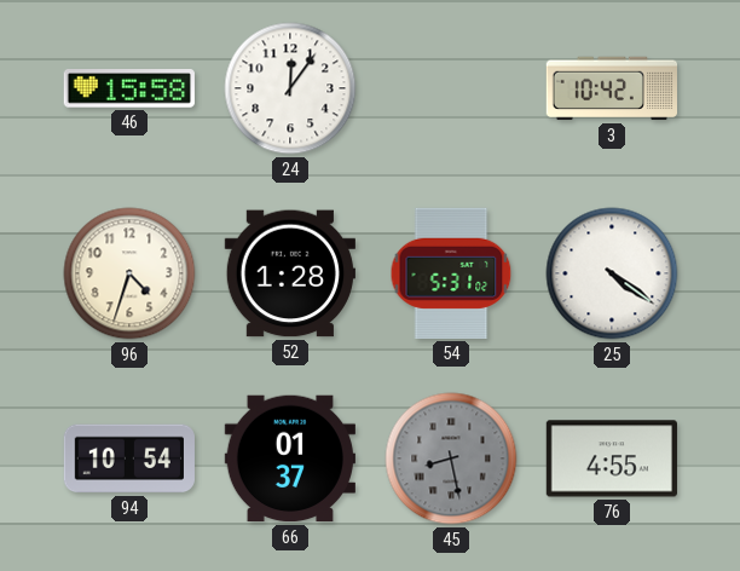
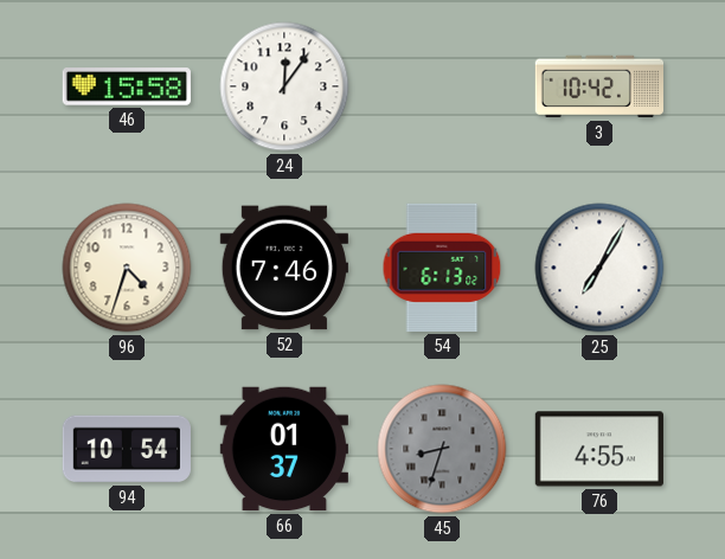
52: 1:28 -> 7:46
54: 5:31 -> 6:13
25: 4:21 -> 7:05
45: 8:28 -> 8:33
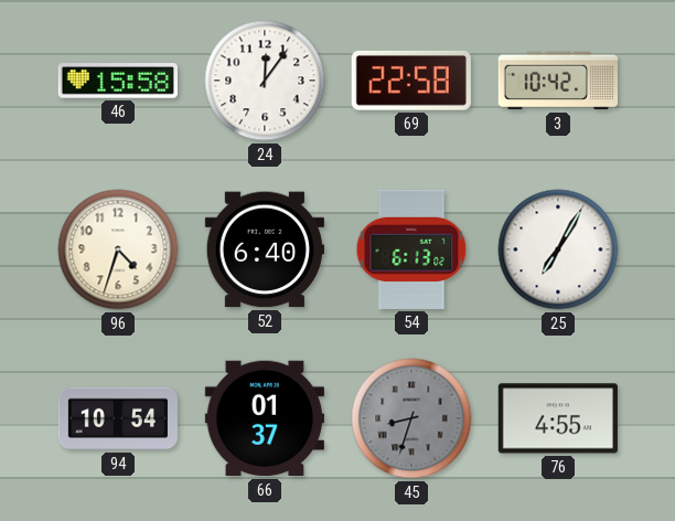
69: none -> 22:58
52: 7:46 -> 6:40
